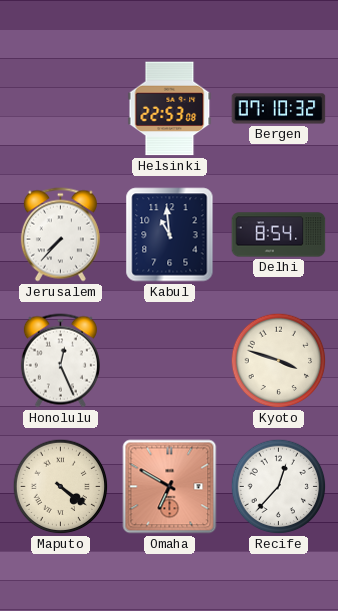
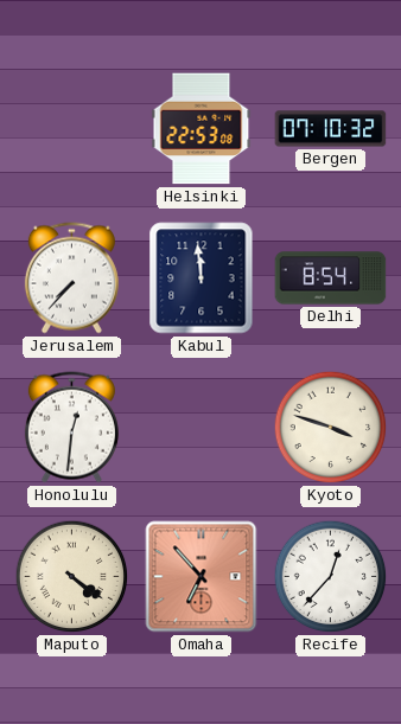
Kabul: 10:59 -> 11:59
Honolulu: 12:26 -> 12:31
Omaha: 6:50 -> 6:53
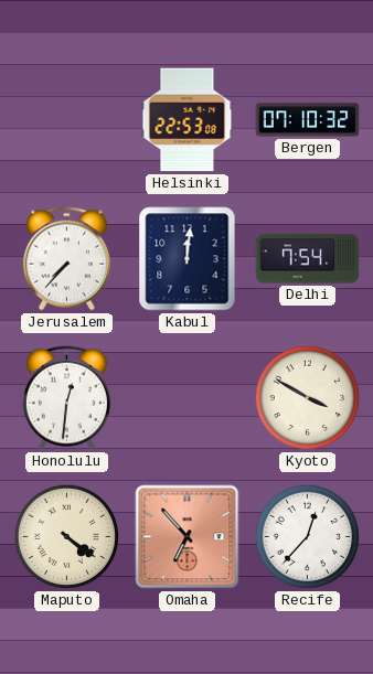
Kabul: 11:59 -> 12:01
Delhi: 8:54 -> 7:54
Kyoto: 3:48 -> 3:50
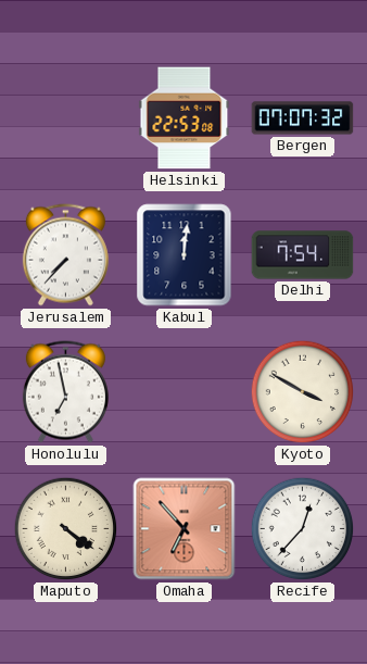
Bergen: 07:10 -> 07:07
Honolulu: 12:31 -> 6:58
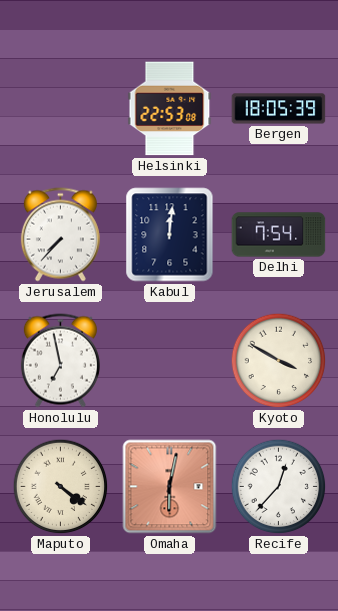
Bergen: 07:07 -> 18:05
Omaha: 6:53 -> 6:02
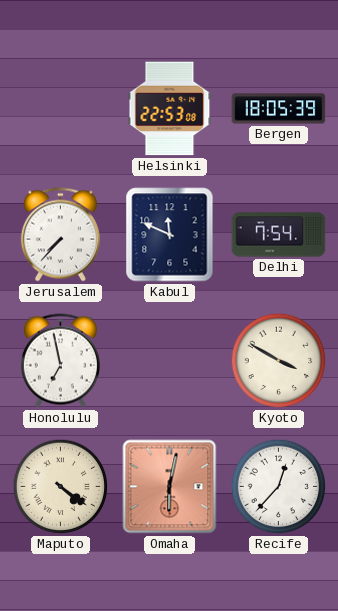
Kabul: 12:01 -> 11:49
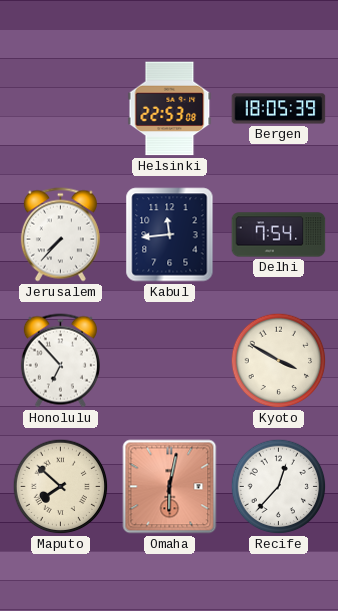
Kabul: 11:49 -> 11:44
Honolulu: 6:58 -> 6:53
Maputo: 4:21 -> 7:52
